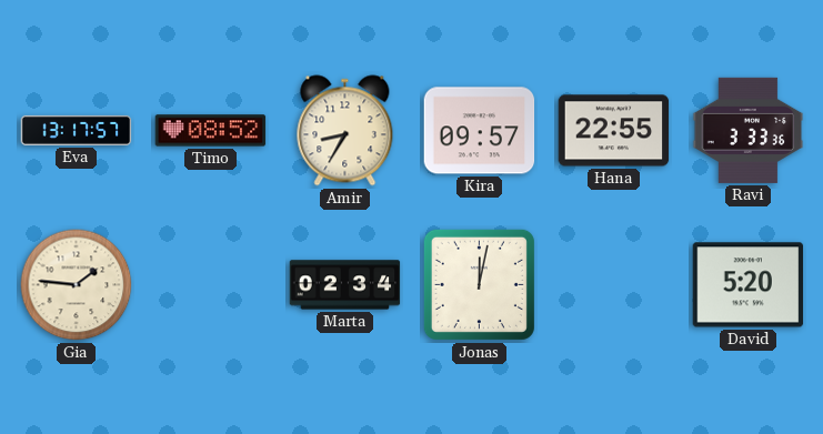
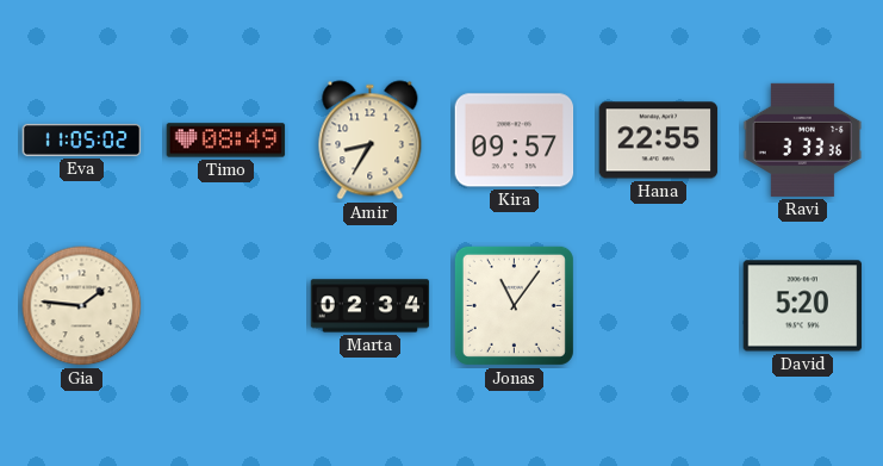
Eva: 13:17 -> 11:05
Timo: 08:52 -> 08:49
Jonas: 12:02 -> 11:06
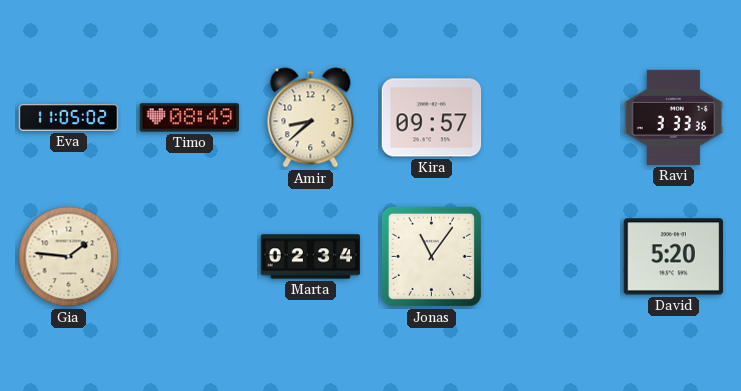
Amir: 8:35 -> 8:38
Hana: 22:55 -> none
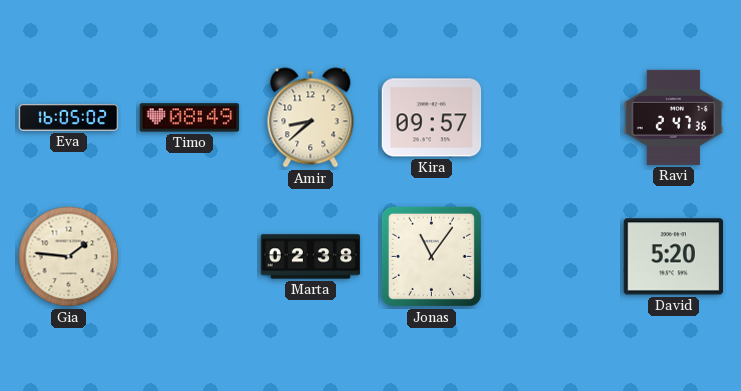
Eva: 11:05 -> 16:05
Ravi: 3:33 -> 2:47
Marta: 02:34 -> 02:38
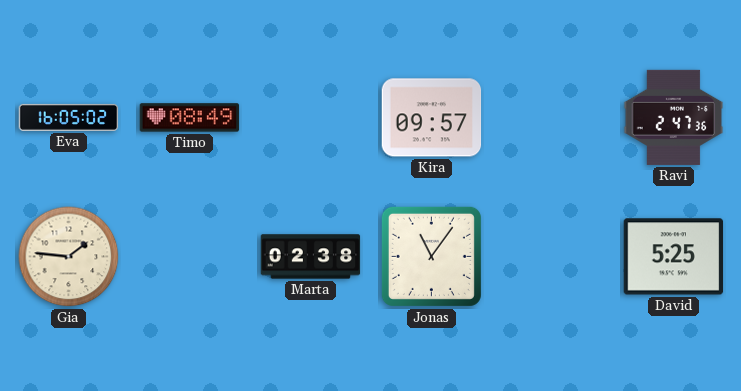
Amir: 8:38 -> none
David: 5:20 -> 5:25
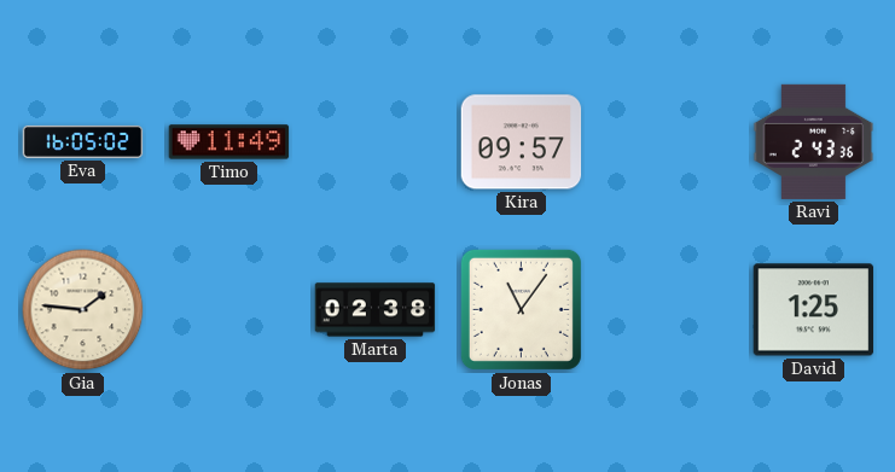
Timo: 08:49 -> 11:49
Ravi: 2:47 -> 2:43
David: 5:25 -> 1:25
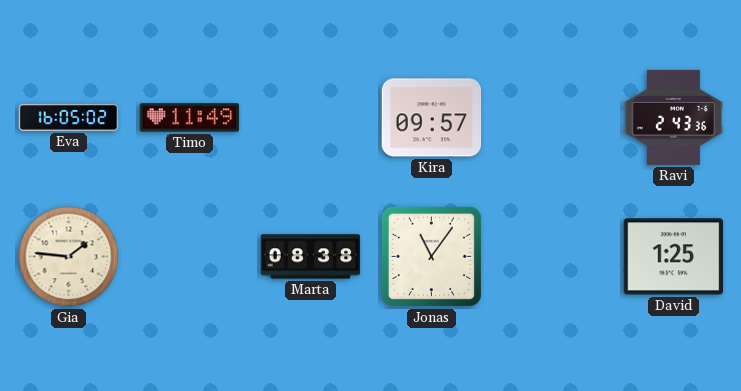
Marta: 02:38 -> 08:38
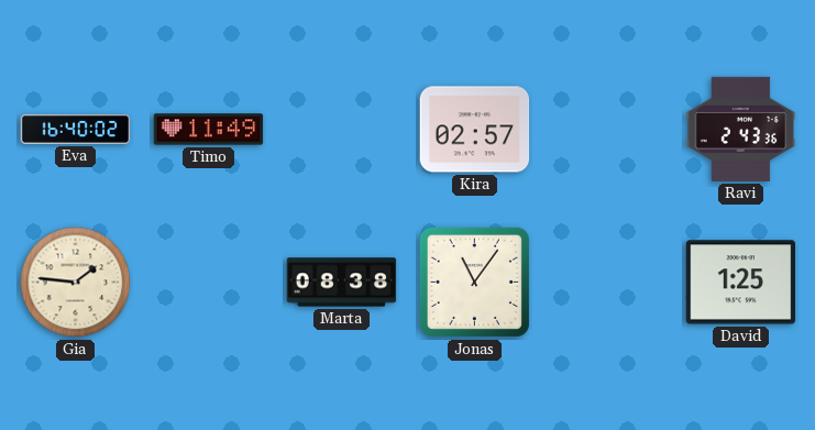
Eva: 16:05 -> 16:40
Kira: 09:57 -> 02:57
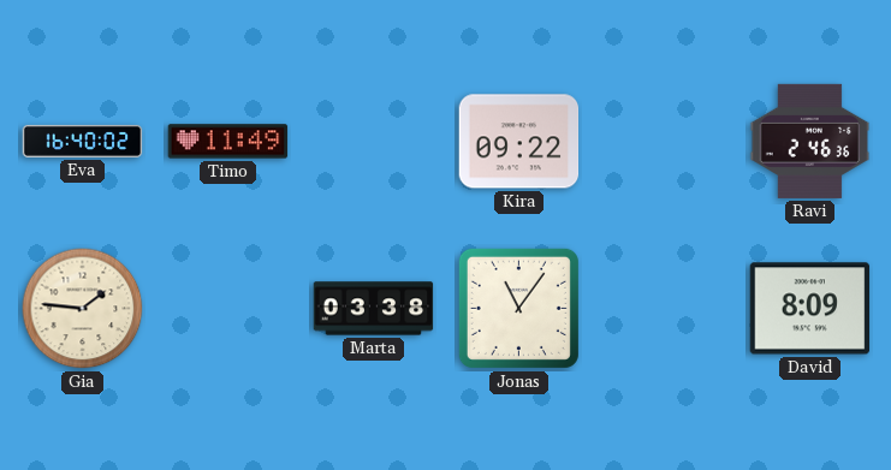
Kira: 02:57 -> 09:22
Ravi: 2:43 -> 2:46
Marta: 08:38 -> 03:38
David: 1:25 -> 8:09
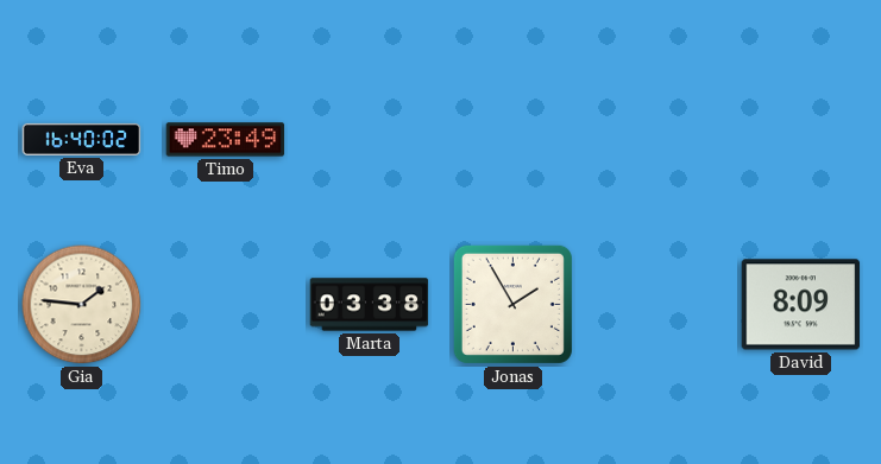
Timo: 11:49 -> 23:49
Kira: 09:22 -> none
Ravi: 2:46 -> none
Jonas: 11:06 -> 1:55
